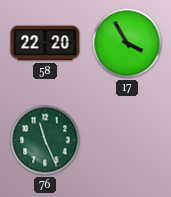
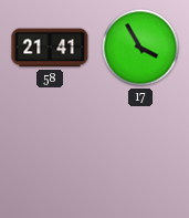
58: 22:20 -> 21:41
76: 11:26 -> none
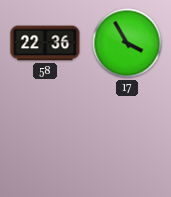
58: 21:41 -> 22:36
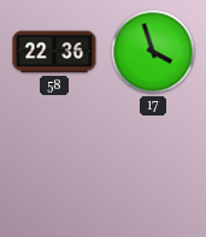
17: 3:55 -> 3:57
